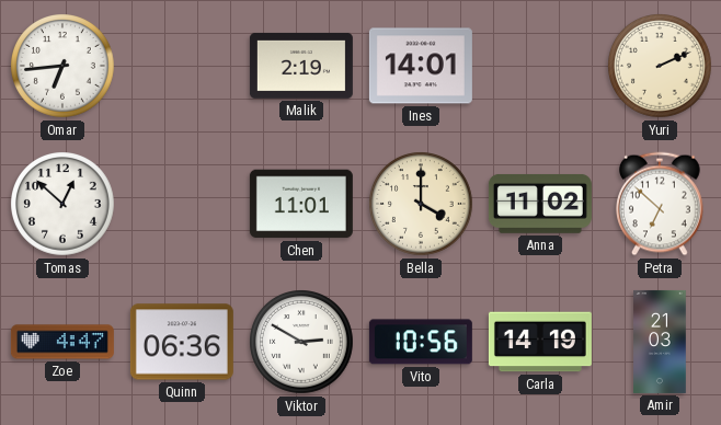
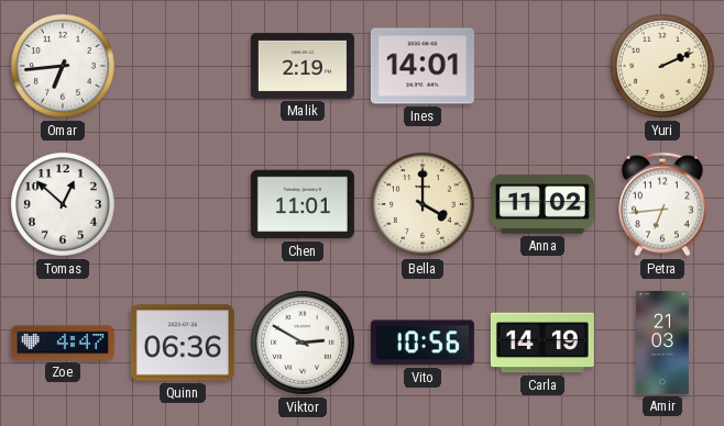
Petra: 6:52 -> 6:44
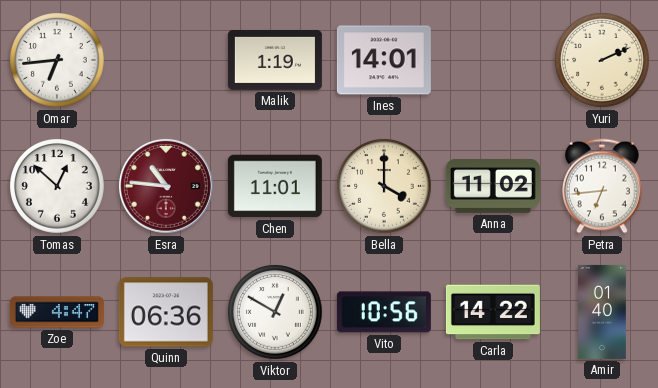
Malik: 2:19 -> 1:19
Esra: none -> 10:46
Viktor: 2:50 -> 12:50
Carla: 14:19 -> 14:22
Amir: 21:03 -> 01:40
